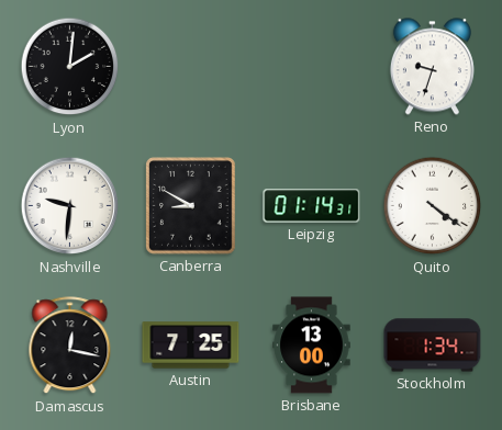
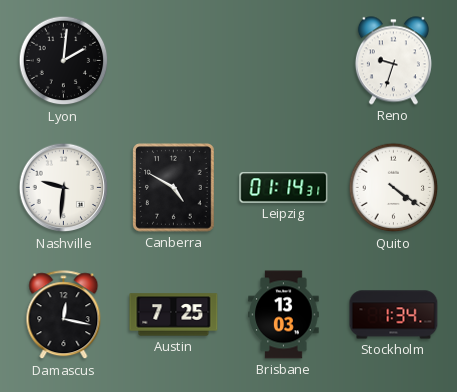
Canberra: 8:50 -> 4:50
Brisbane: 13:00 -> 13:03
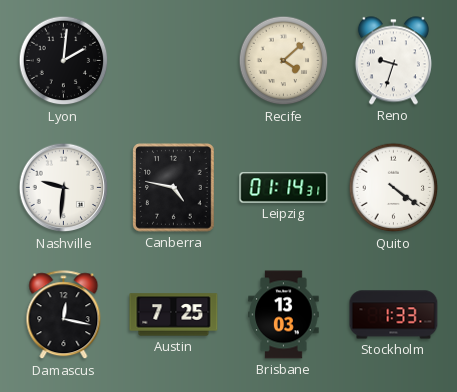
Recife: none -> 4:08
Canberra: 4:50 -> 4:47
Stockholm: 1:34 -> 1:33
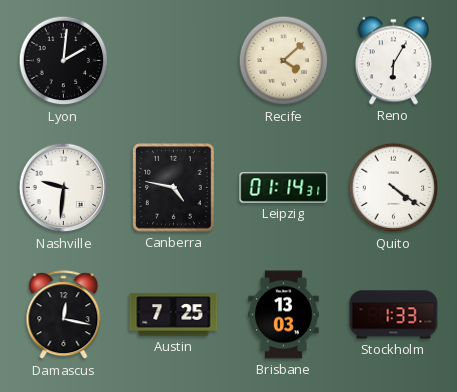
Reno: 9:33 -> 6:05
